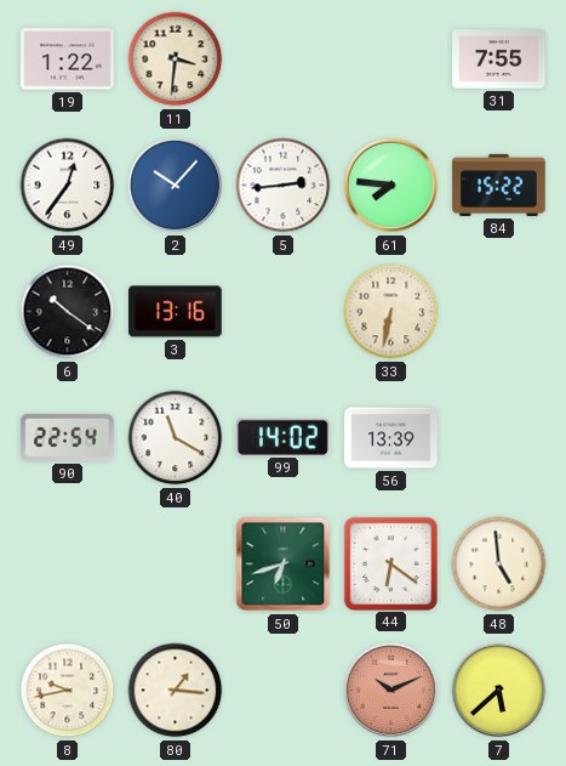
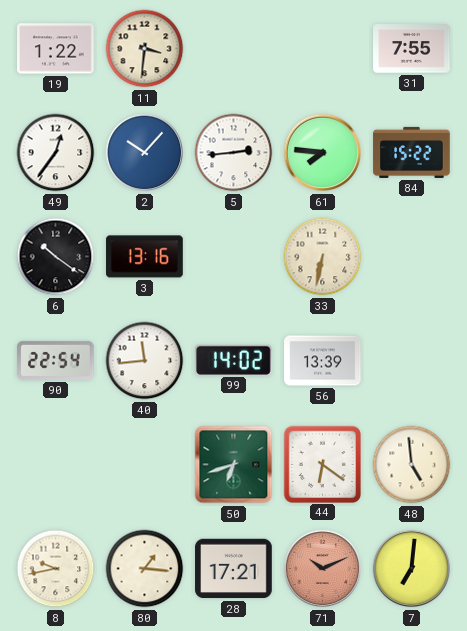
40: 11:20 -> 11:44
28: none -> 17:21
7: 5:38 -> 7:01
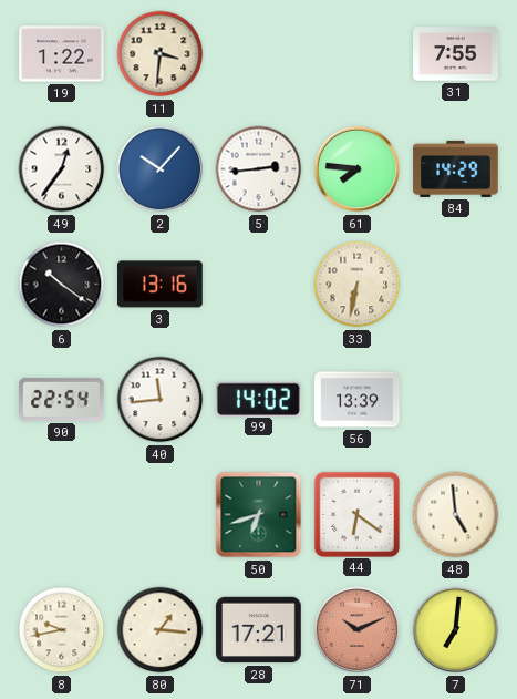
84: 15:22 -> 14:29
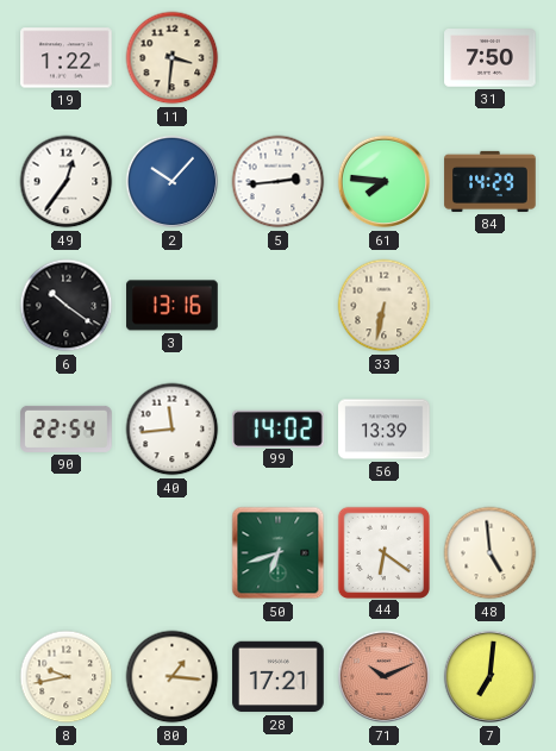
31: 7:55 -> 7:50
